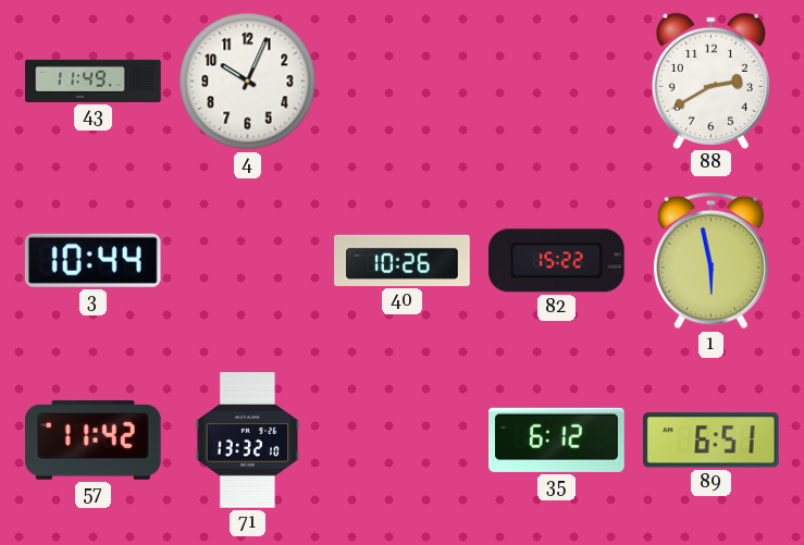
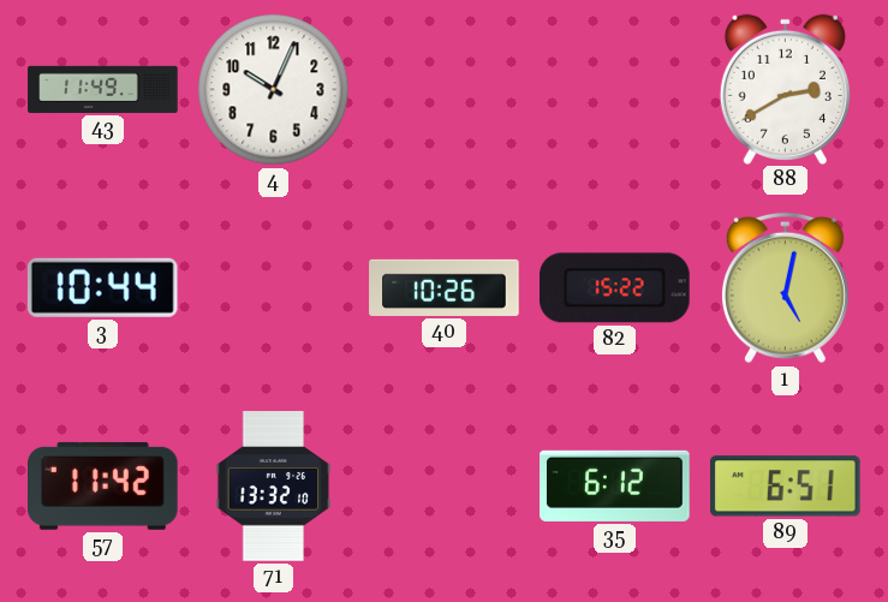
1: 5:58 -> 5:02
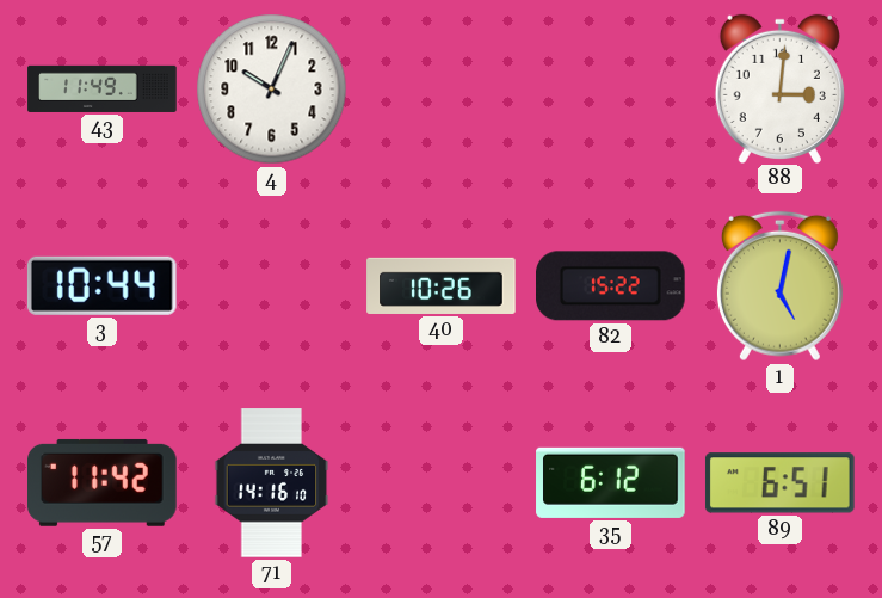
88: 2:40 -> 3:01
71: 13:32 -> 14:16
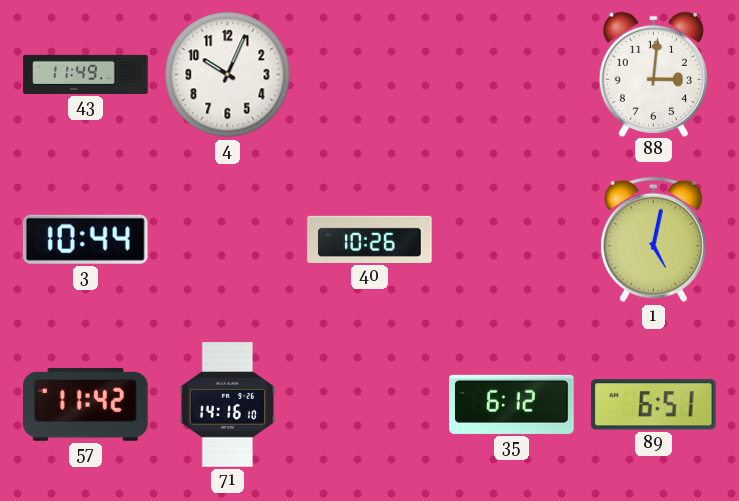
82: 15:22 -> none
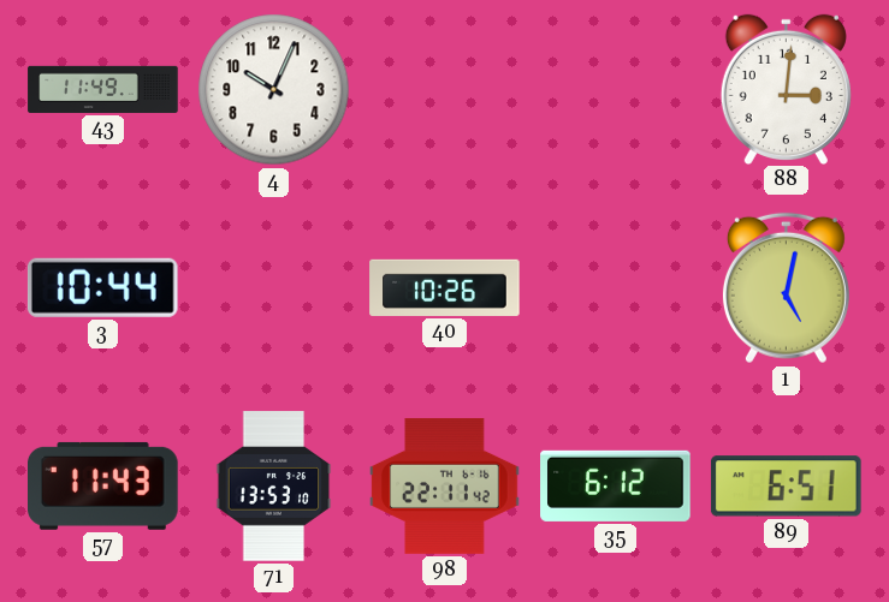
57: 11:42 -> 11:43
71: 14:16 -> 13:53
98: none -> 22:11
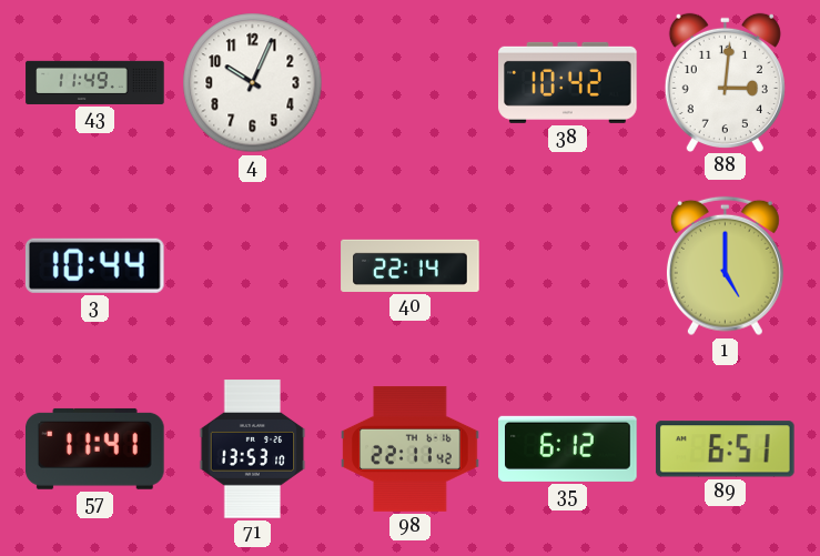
38: none -> 10:42
40: 10:26 -> 22:14
1: 5:02 -> 5:00
57: 11:43 -> 11:41
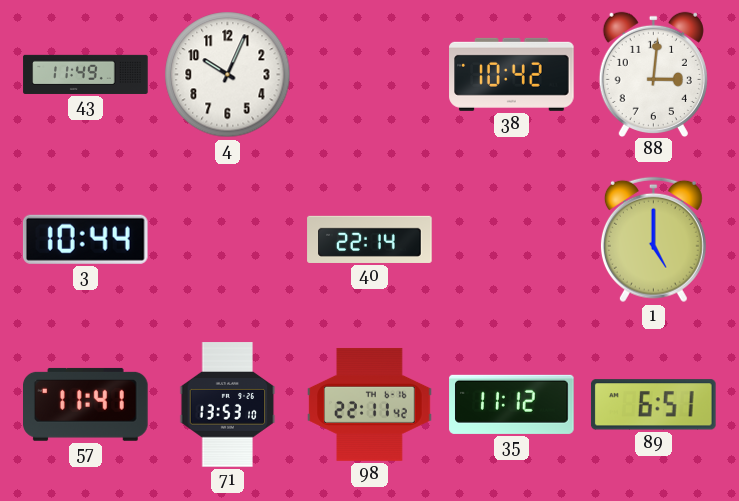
35: 6:12 -> 11:12
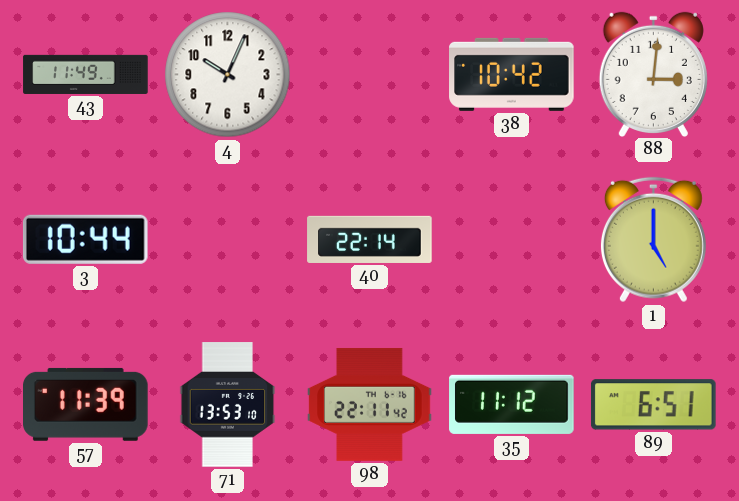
57: 11:41 -> 11:39
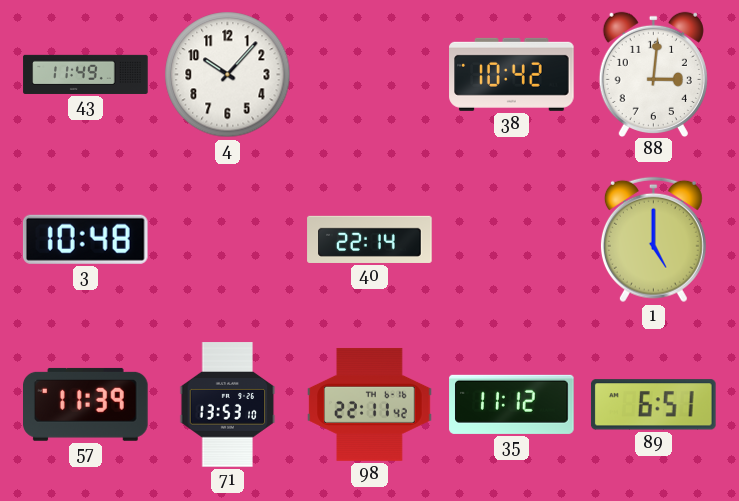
4: 10:04 -> 10:07
3: 10:44 -> 10:48
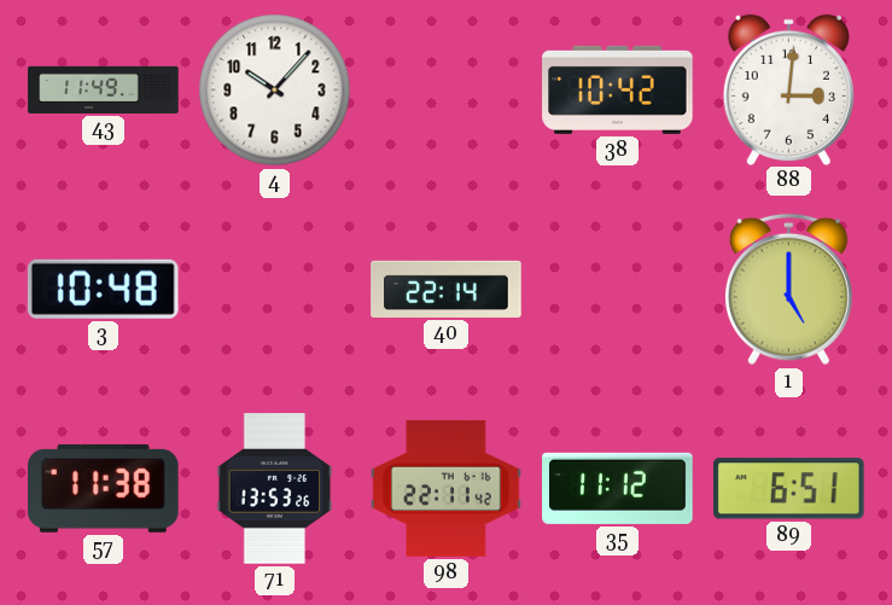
57: 11:39 -> 11:38
71: 13:53:10 -> 13:53:26
